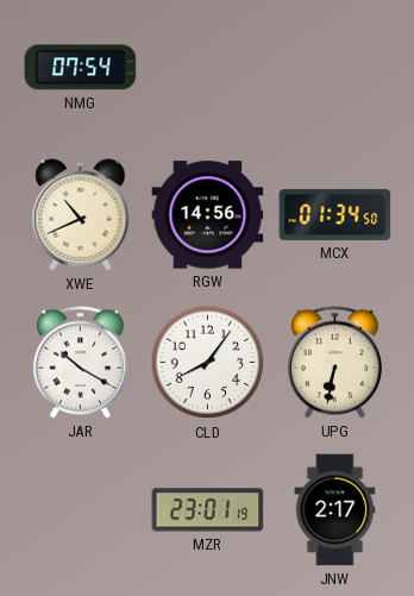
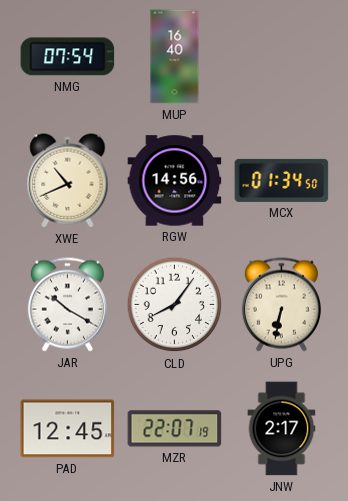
MUP: none -> 16:40
PAD: none -> 12:45
MZR: 23:01 -> 22:07
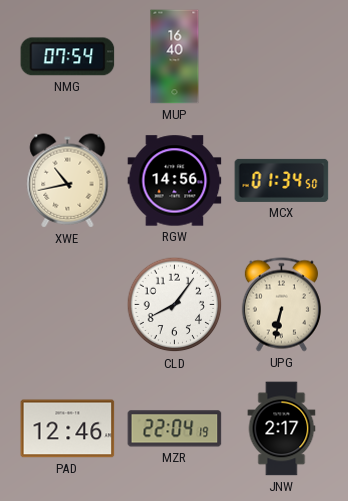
XWE: 10:41 -> 10:43
JAR: 10:20 -> none
PAD: 12:45 -> 12:46
MZR: 22:07 -> 22:04
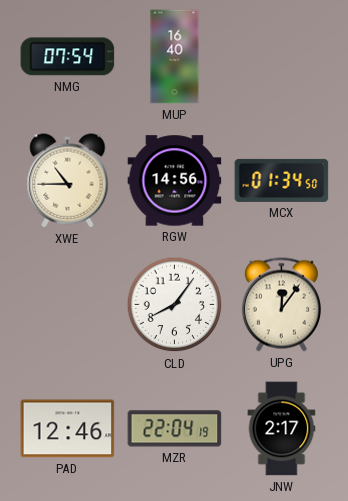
XWE: 10:43 -> 10:45
UPG: 6:32 -> 12:06
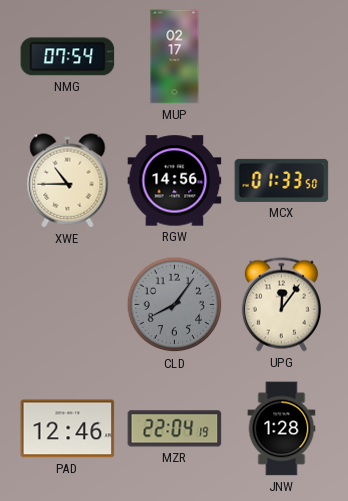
MUP: 16:40 -> 02:17
MCX: 01:34 -> 01:33
CLD dial: white -> grey
JNW: 2:17 -> 1:28
